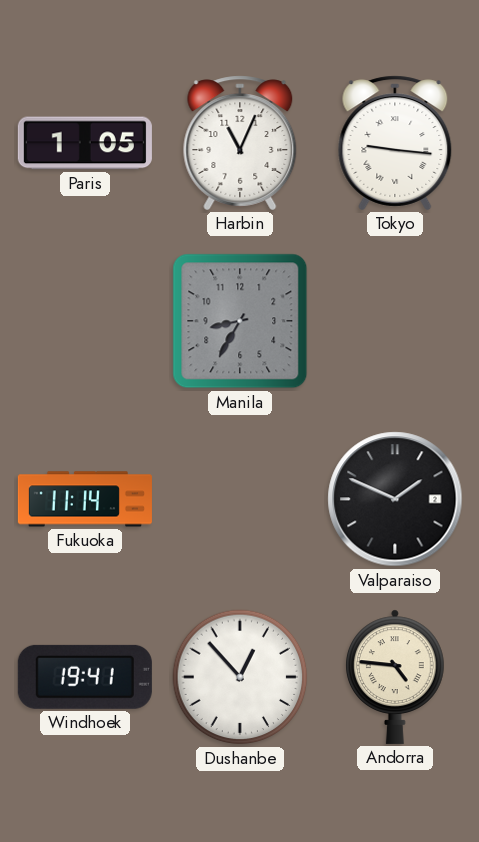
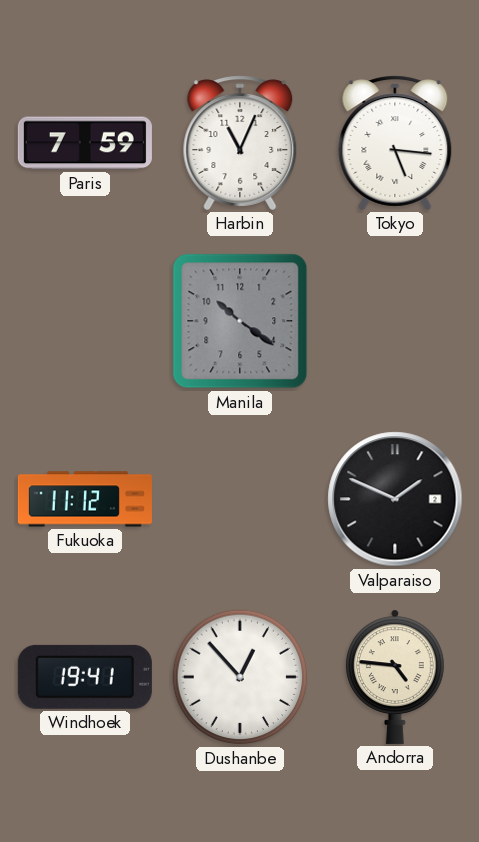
Paris: 1:05 -> 7:59
Tokyo: 9:16 -> 5:16
Manila: 8:35 -> 10:21
Fukuoka: 11:14 -> 11:12
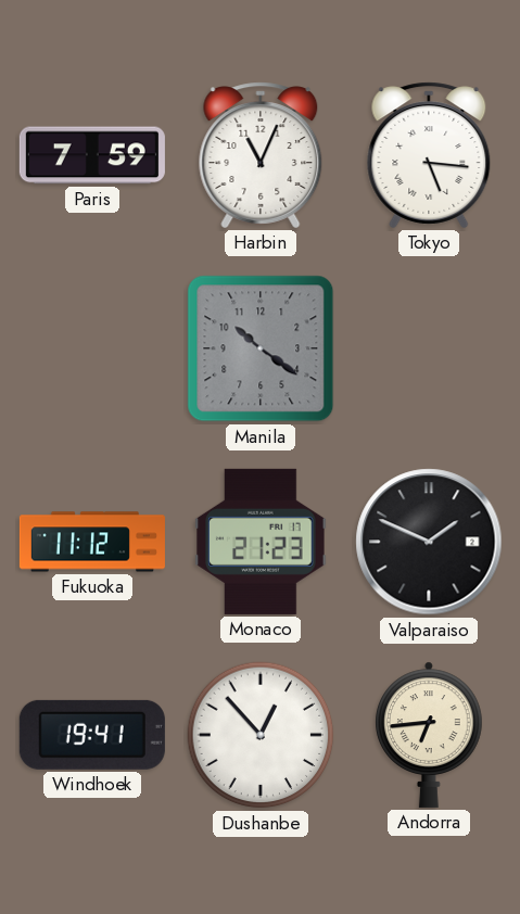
Monaco: none -> 21:23
Andorra: 4:46 -> 6:44
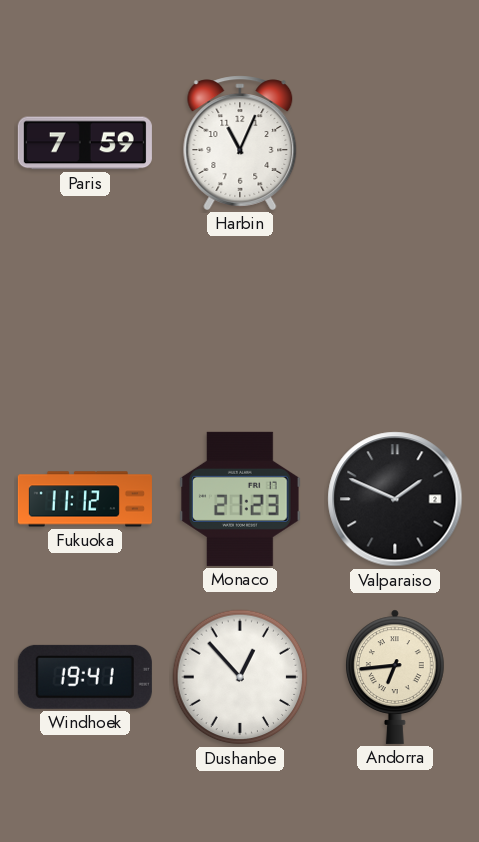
Tokyo: 5:16 -> none
Manila: 10:21 -> none
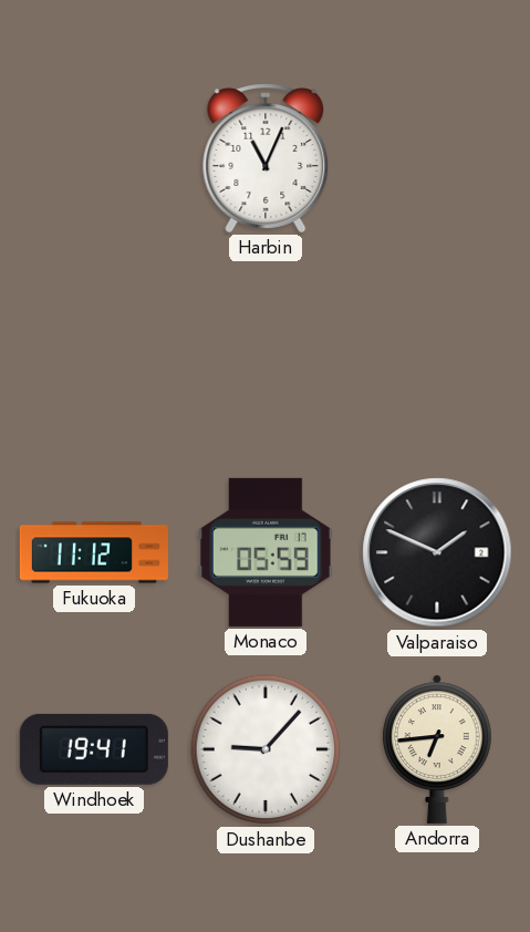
Paris: 7:59 -> none
Monaco: 21:23 -> 05:59
Dushanbe: 12:53 -> 9:07
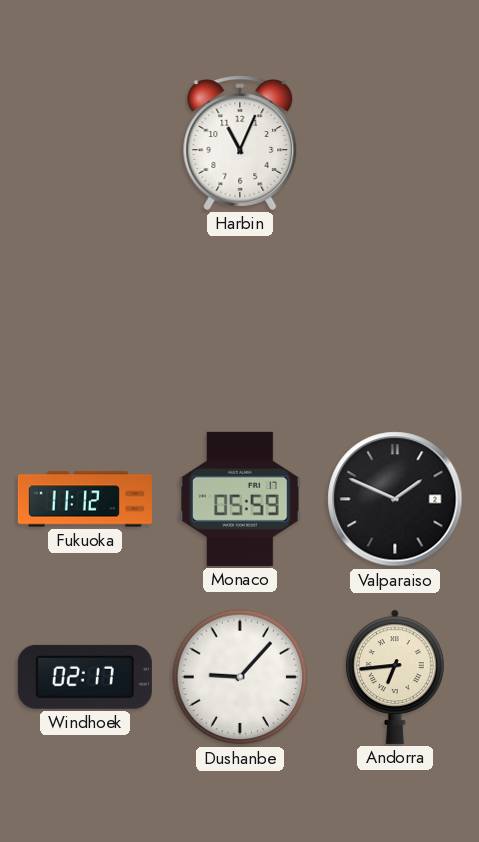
Windhoek: 19:41 -> 02:17
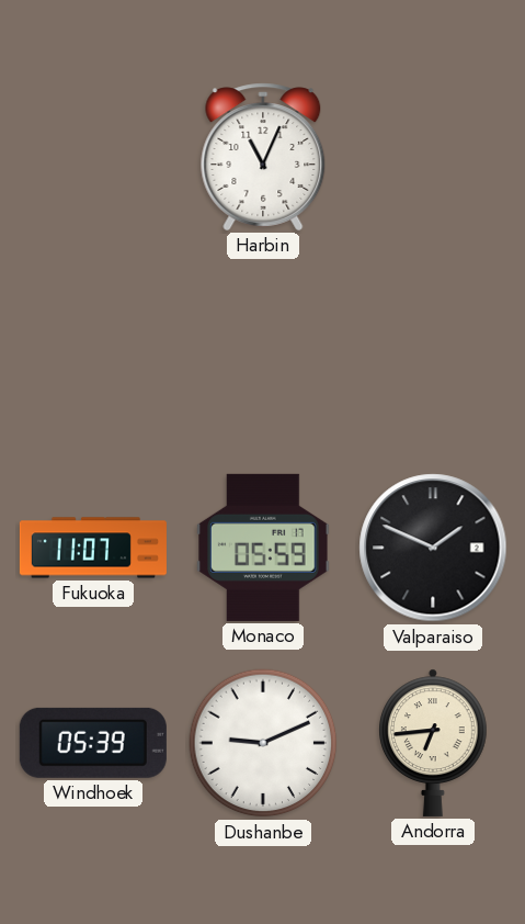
Fukuoka: 11:12 -> 11:07
Windhoek: 02:17 -> 05:39
Dushanbe: 9:07 -> 9:11
